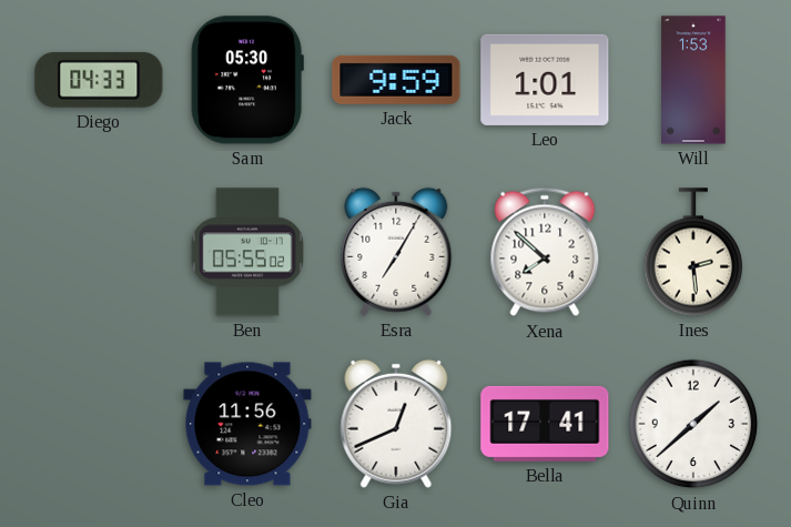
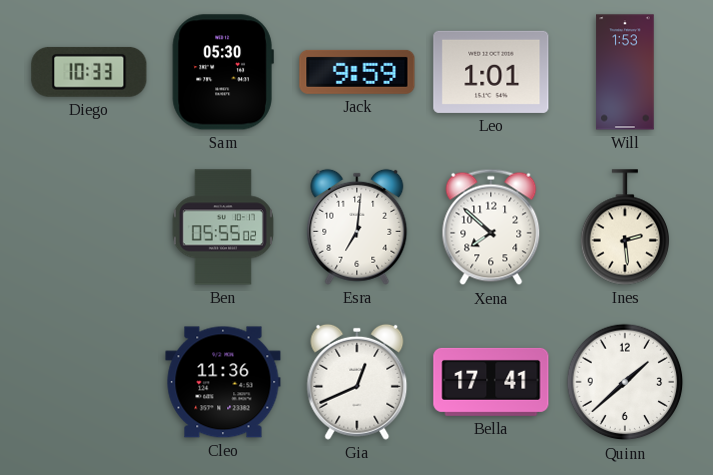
Diego: 04:33 -> 10:33
Esra: 7:05 -> 7:01
Cleo: 11:56 -> 11:36
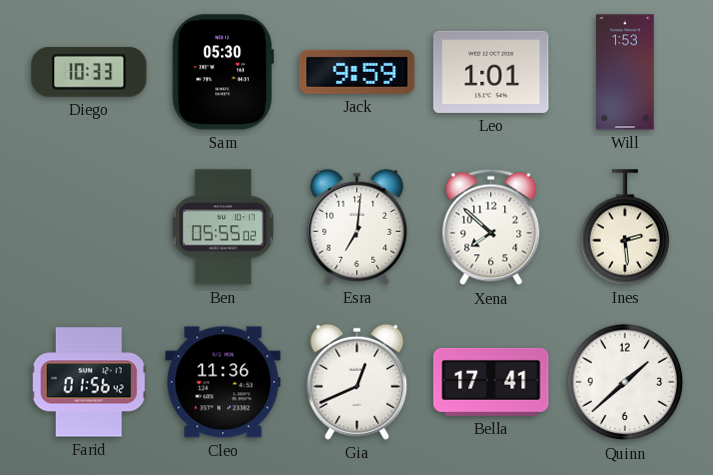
Farid: none -> 01:56
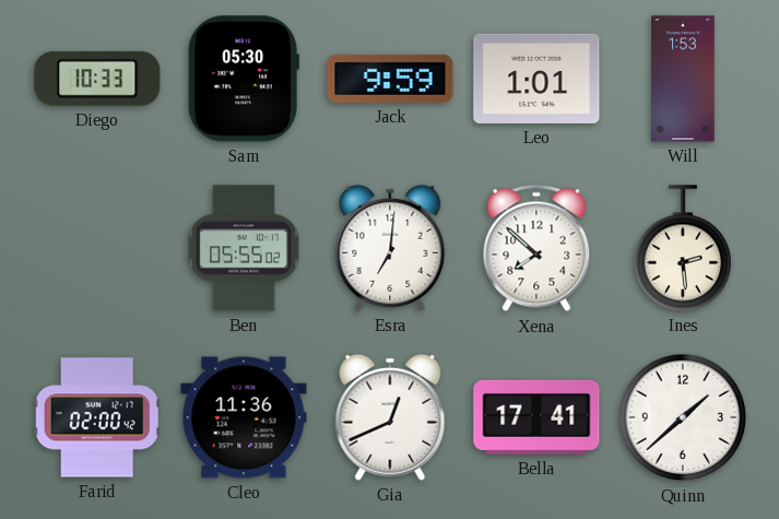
Farid: 01:56 -> 02:00
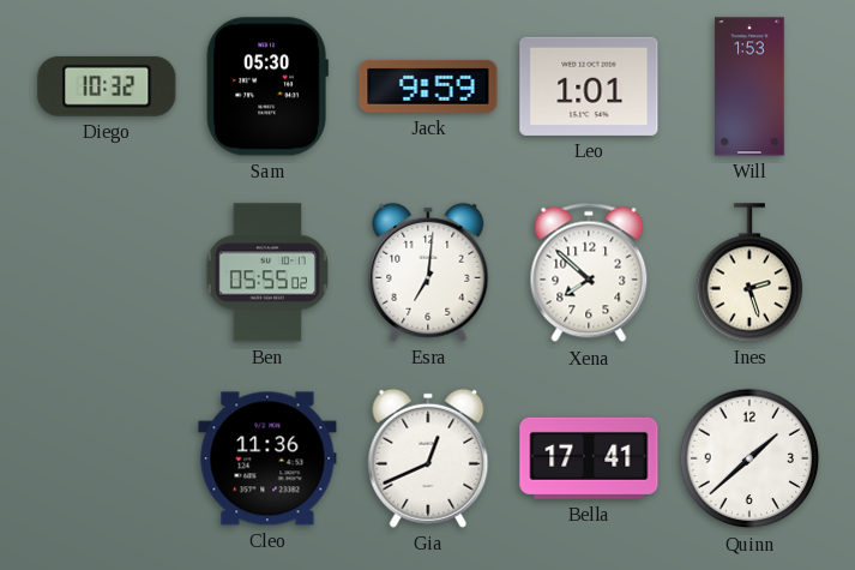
Diego: 10:33 -> 10:32
Ines: 2:29 -> 2:27
Farid: 02:00 -> none
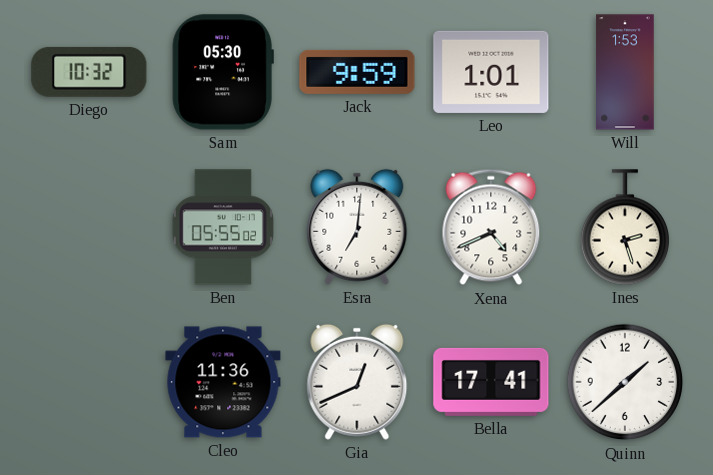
Xena: 7:52 -> 4:41
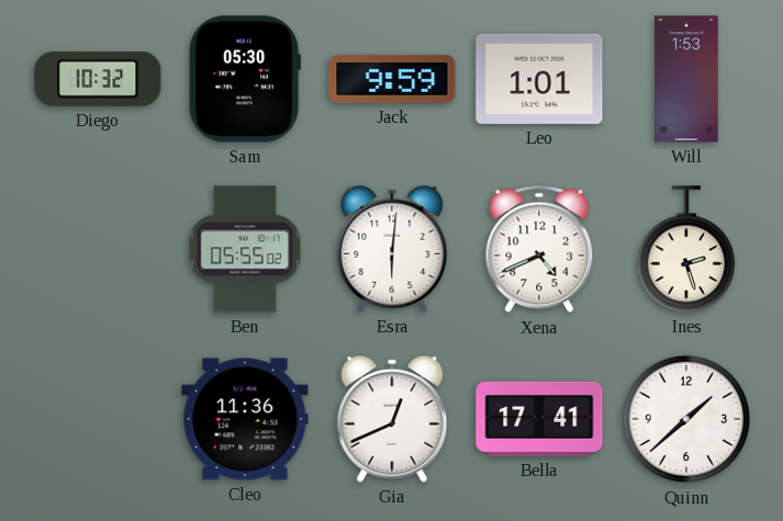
Esra: 7:01 -> 6:01
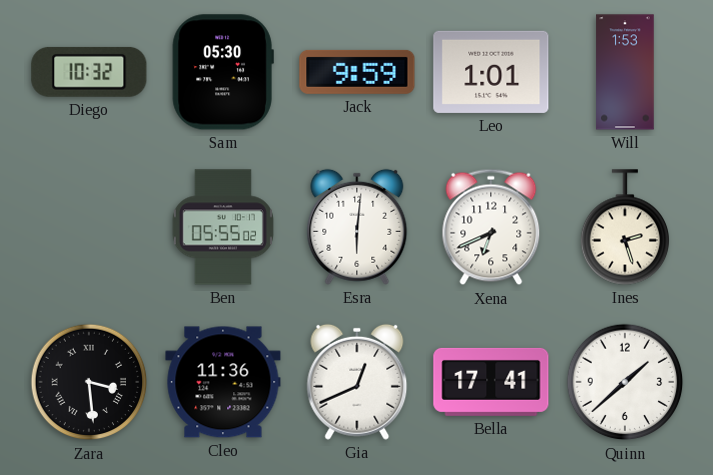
Xena: 4:41 -> 6:41
Zara: none -> 3:29
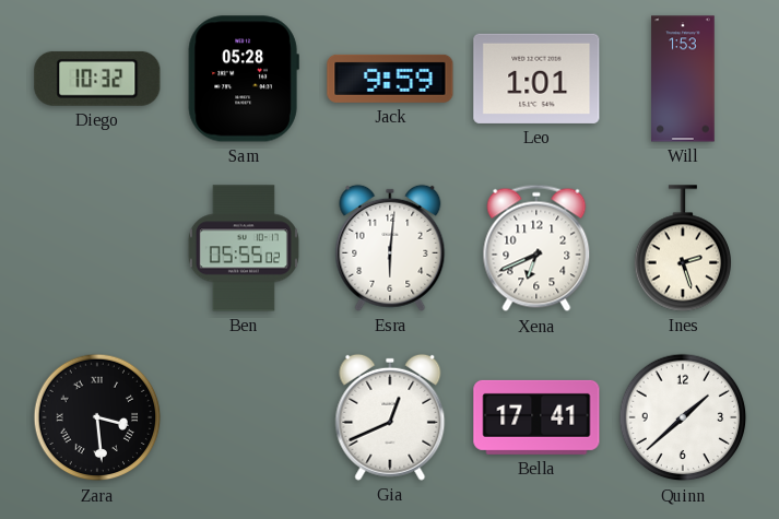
Sam: 05:30 -> 05:28
Cleo: 11:36 -> none
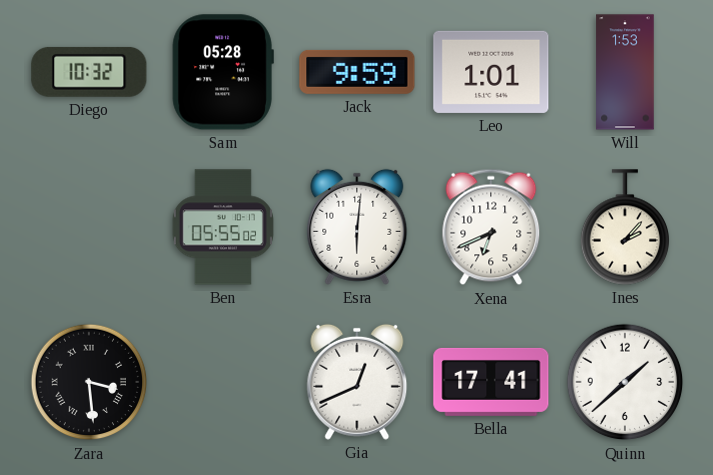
Ines: 2:27 -> 2:07
